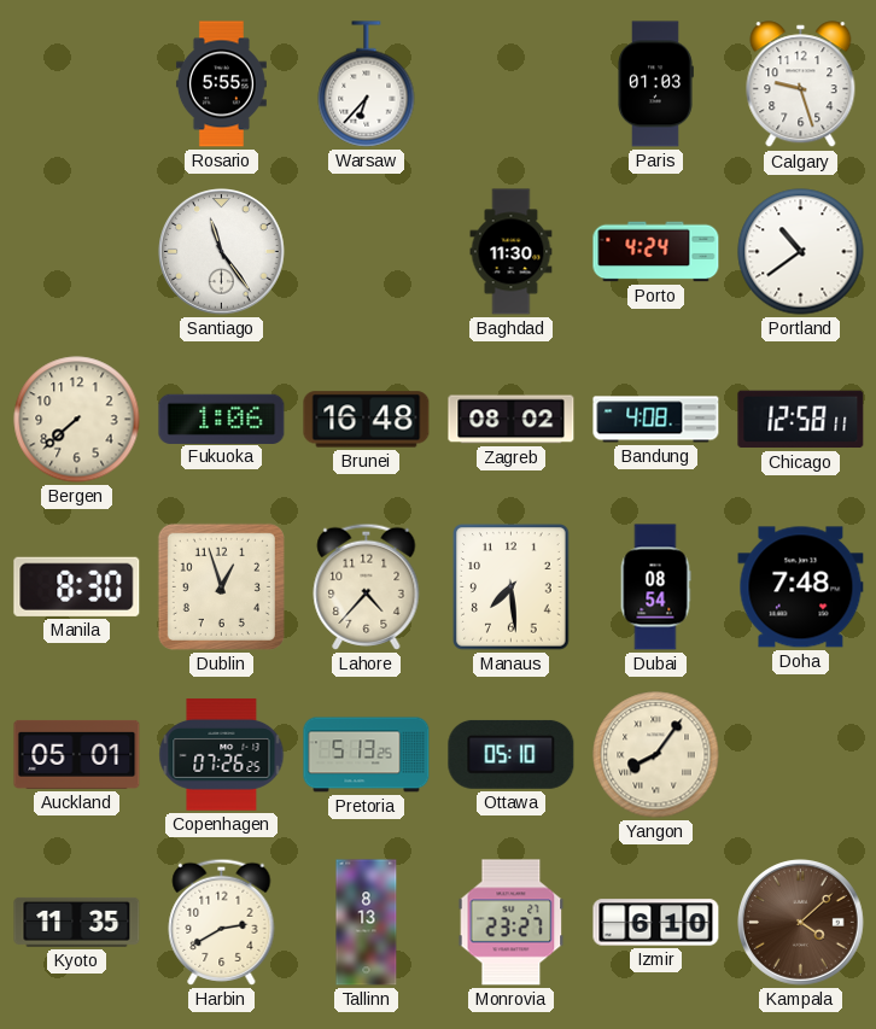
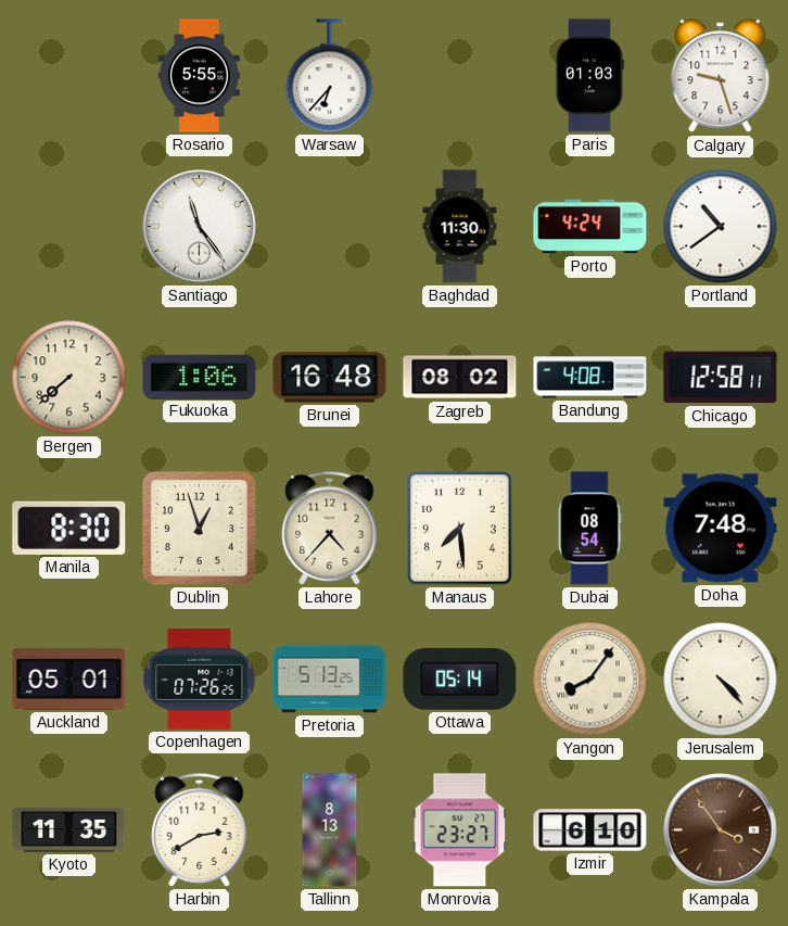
Ottawa: 05:10 -> 05:14
Jerusalem: none -> 4:23
Kampala: 4:08 -> 3:54
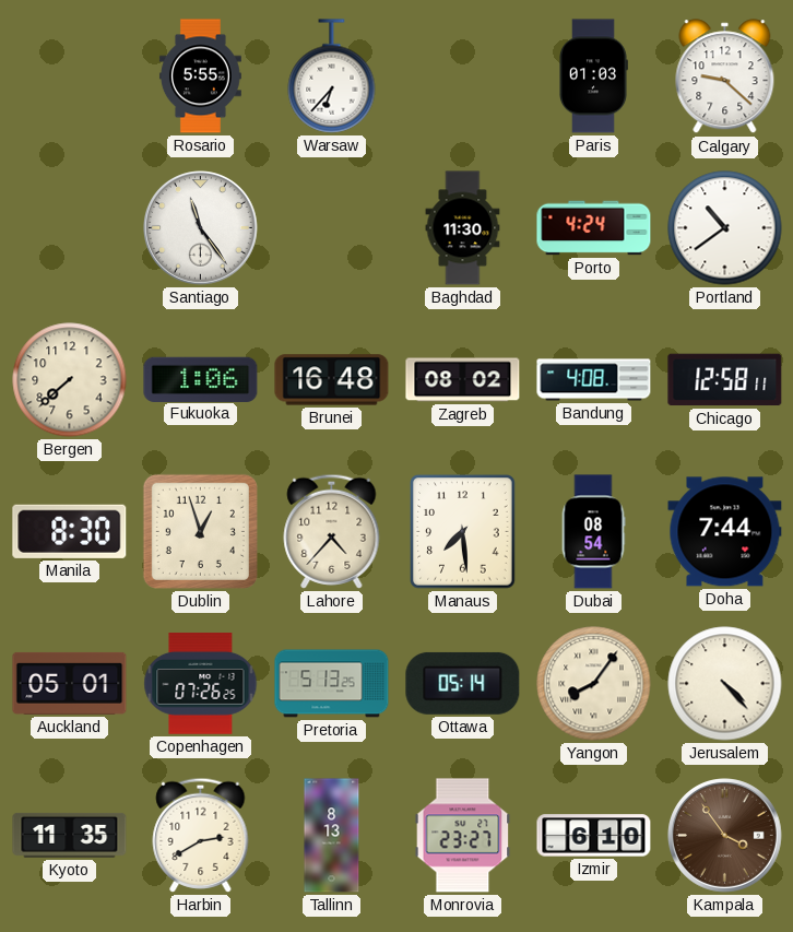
Calgary: 9:27 -> 9:22
Doha: 7:48 -> 7:44
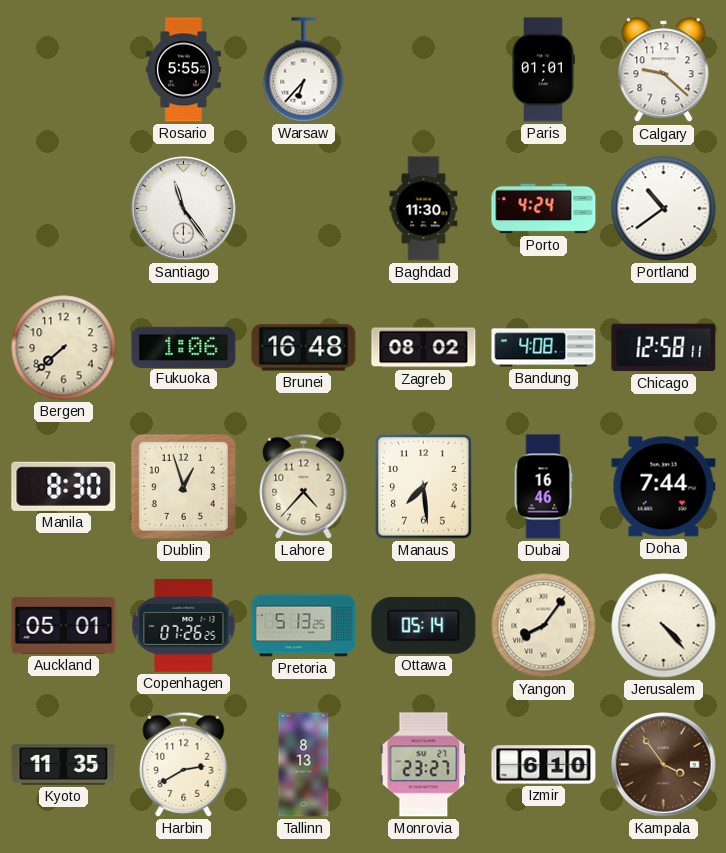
Paris: 01:03 -> 01:01
Dubai: 08:54 -> 16:46
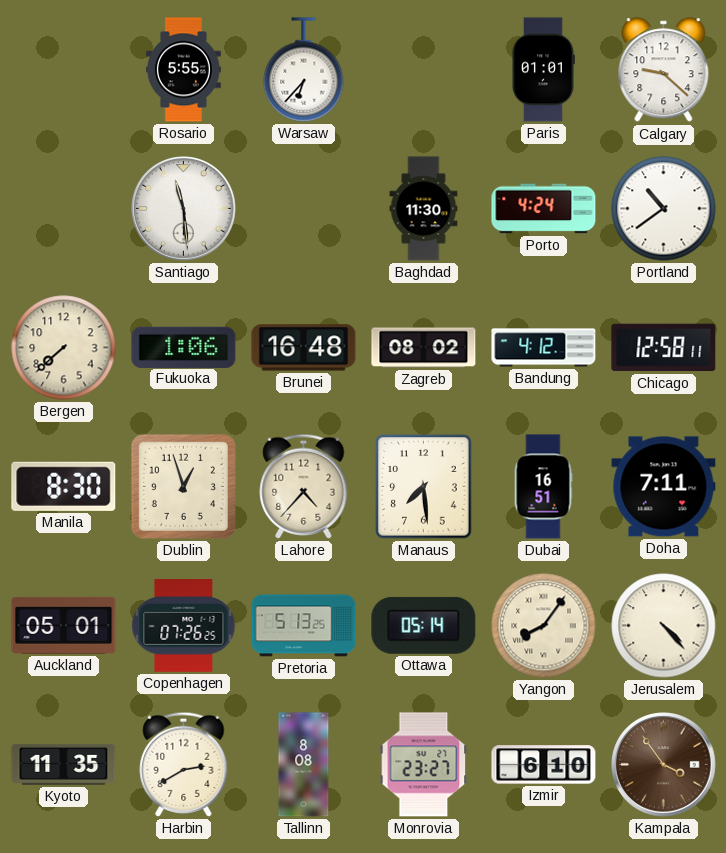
Santiago: 11:24 -> 11:29
Bandung: 4:08 -> 4:12
Dubai: 16:46 -> 16:51
Doha: 7:44 -> 7:11
Tallinn: 8:13 -> 8:08
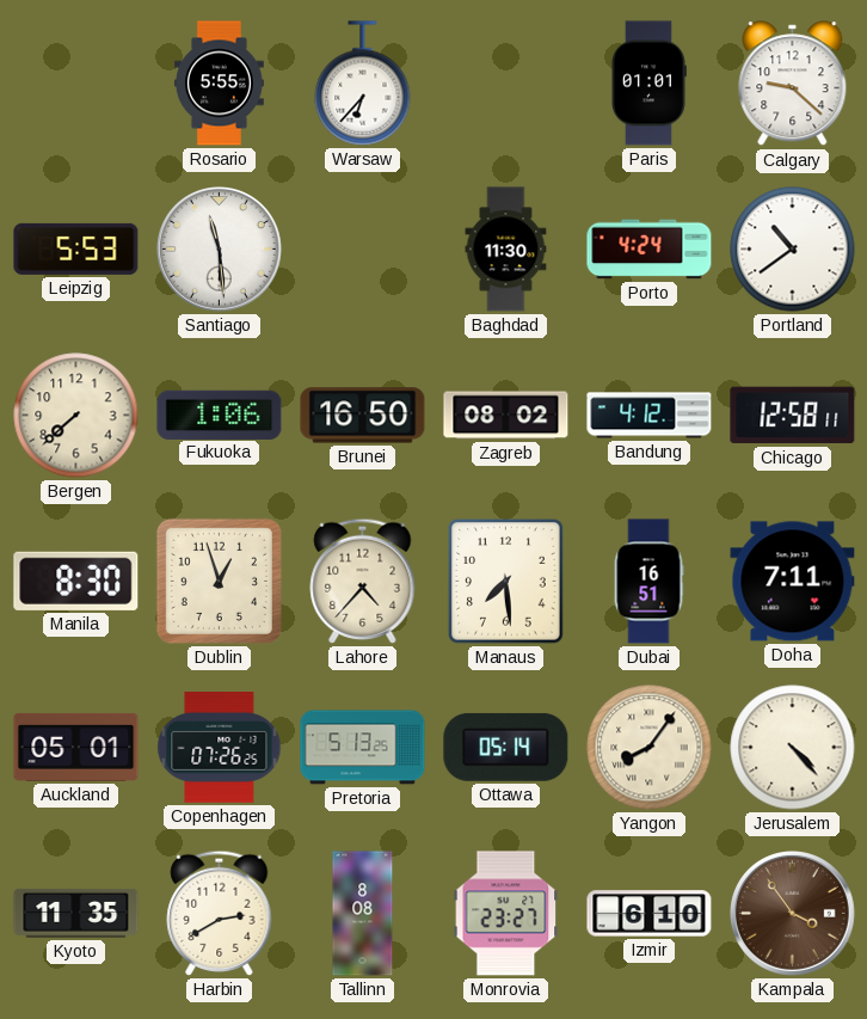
Leipzig: none -> 5:53
Brunei: 16:48 -> 16:50
